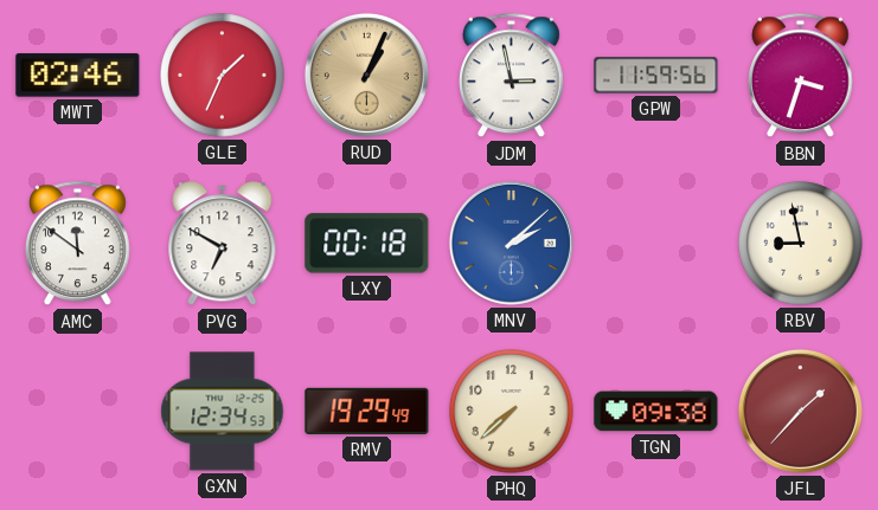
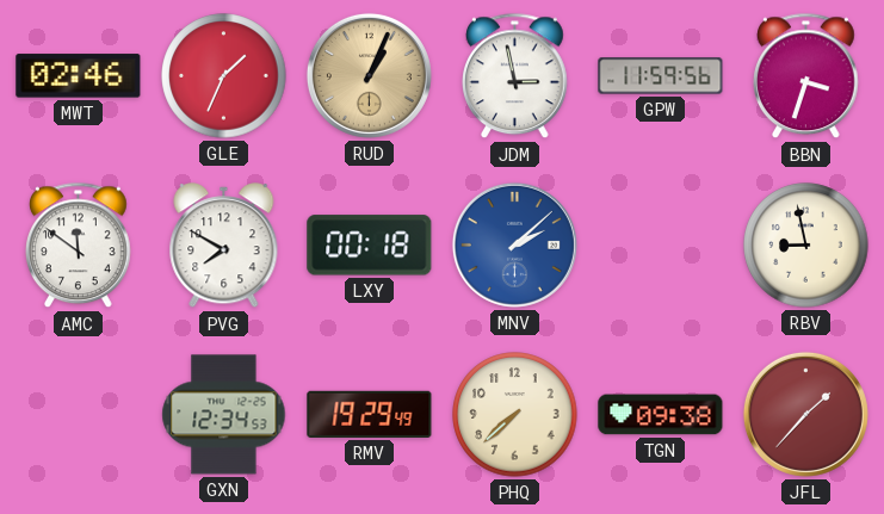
PVG: 6:50 -> 7:50
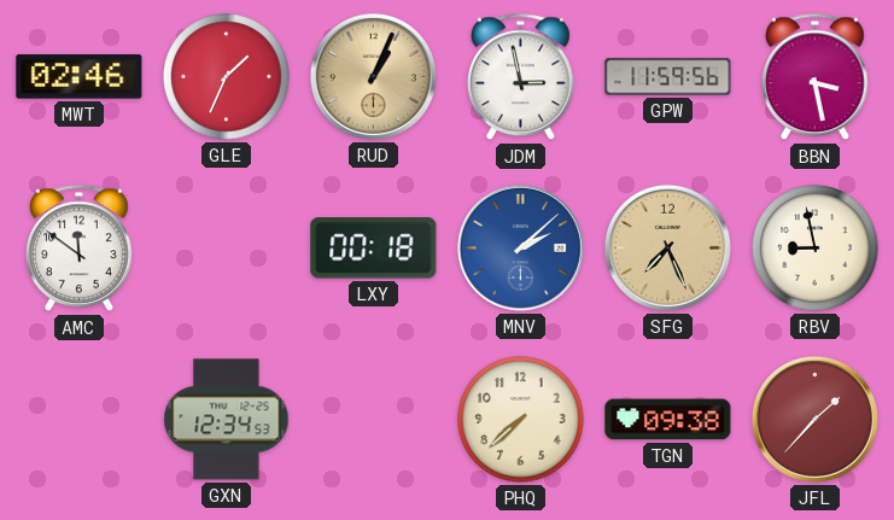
BBN: 3:33 -> 3:28
PVG: 7:50 -> none
SFG: none -> 7:26
RMV: 19:29 -> none
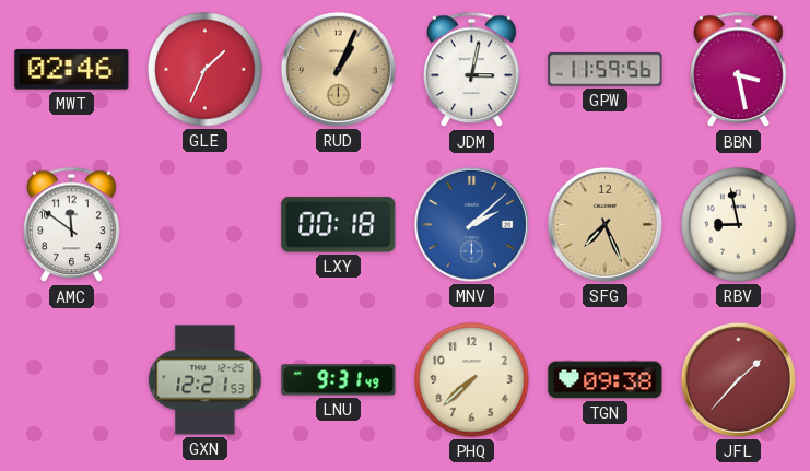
JDM: 2:58 -> 3:02
GXN: 12:34 -> 12:21
LNU: none -> 9:31
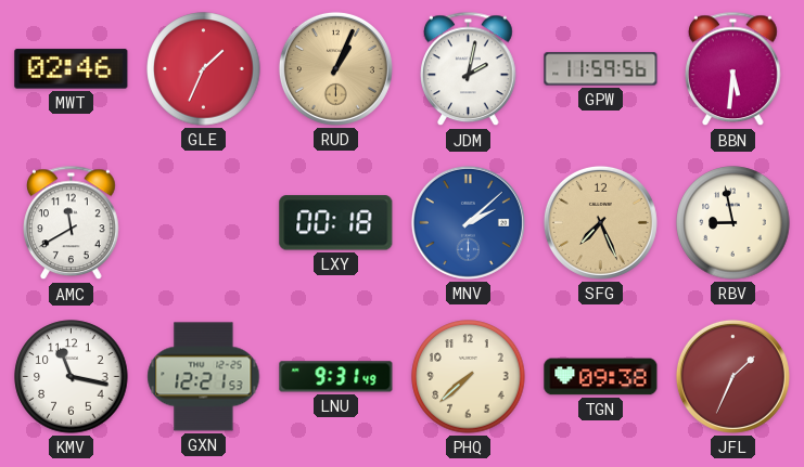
JDM: 3:02 -> 2:02
BBN: 3:28 -> 5:31
AMC: 11:51 -> 11:40
KMV: none -> 11:17
JFL: 1:37 -> 1:34
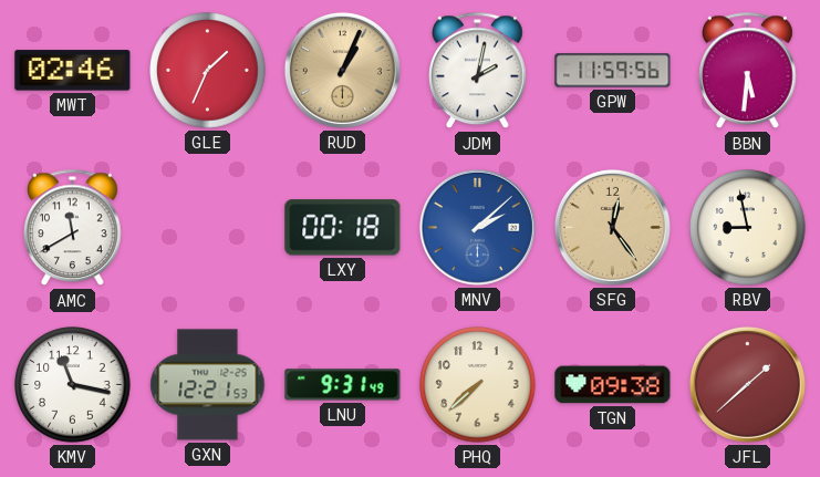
SFG: 7:26 -> 12:24
JFL: 1:34 -> 1:38
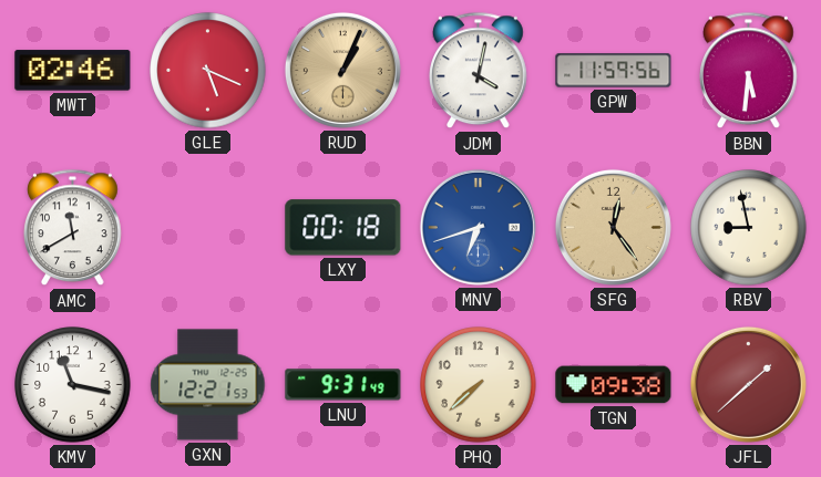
GLE: 1:34 -> 5:19
JDM: 2:02 -> 4:02
MNV: 2:08 -> 6:42
